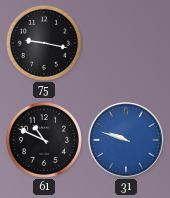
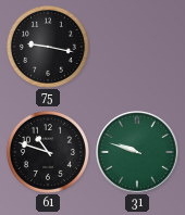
61: 10:49 -> 10:48
31 dial: blue -> green
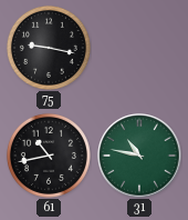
61: 10:48 -> 10:43
31: 9:48 -> 10:47
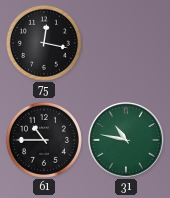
75: 9:17 -> 12:17
61: 10:43 -> 10:45
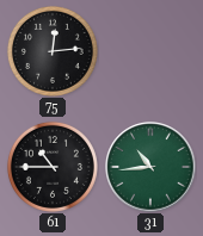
75: 12:17 -> 12:14
31: 10:47 -> 10:44
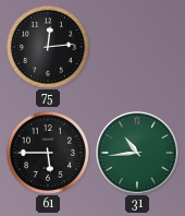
61: 10:45 -> 5:45
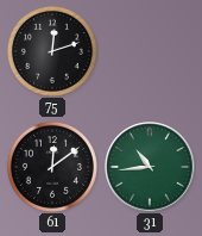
75: 12:14 -> 12:12
61: 5:45 -> 12:09
